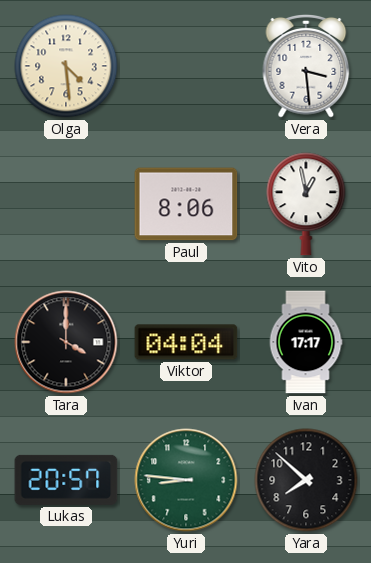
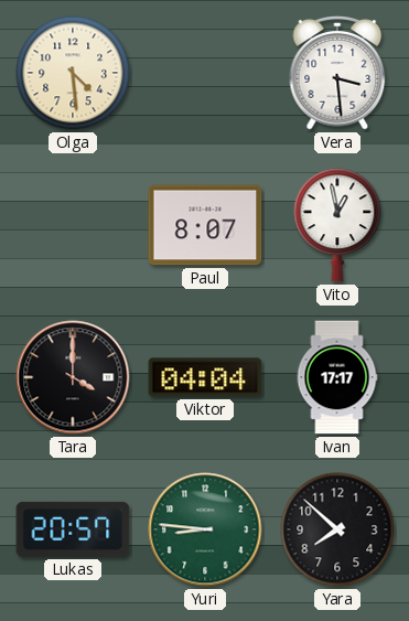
Paul: 8:06 -> 8:07
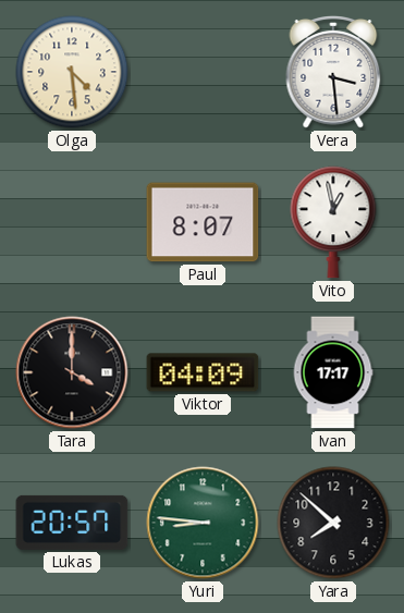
Viktor: 04:04 -> 04:09
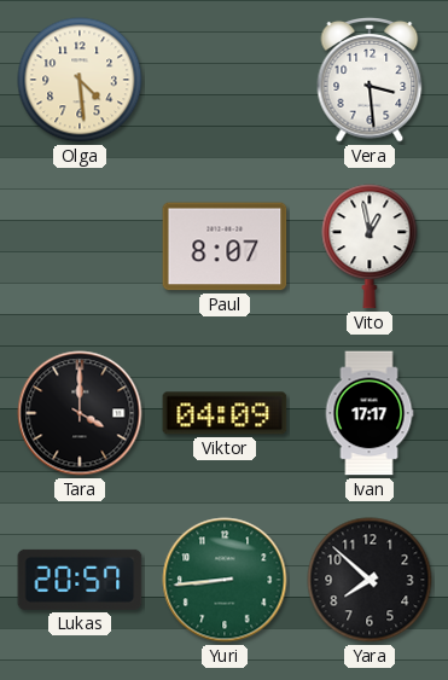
Yuri: 8:46 -> 8:44
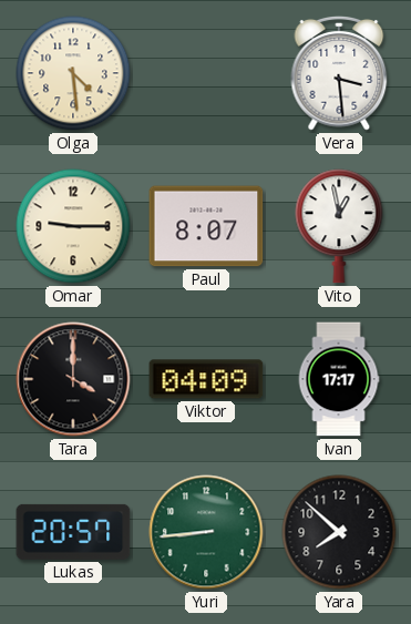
Omar: none -> 9:15
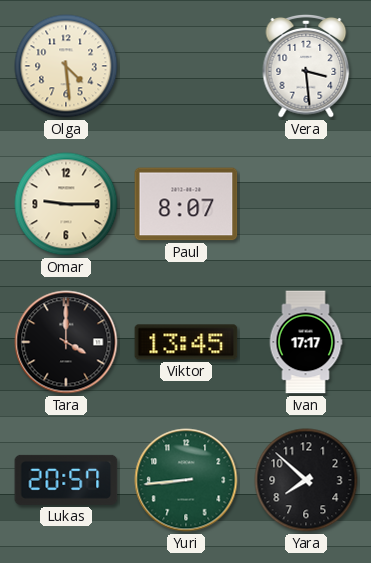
Vito: 12:58 -> none
Viktor: 04:09 -> 13:45
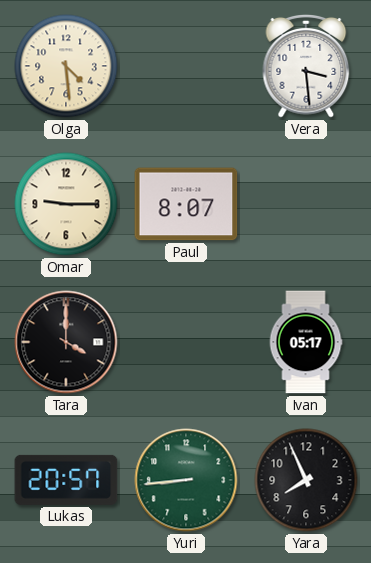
Viktor: 13:45 -> none
Ivan: 17:17 -> 05:17
Yara: 7:52 -> 7:56
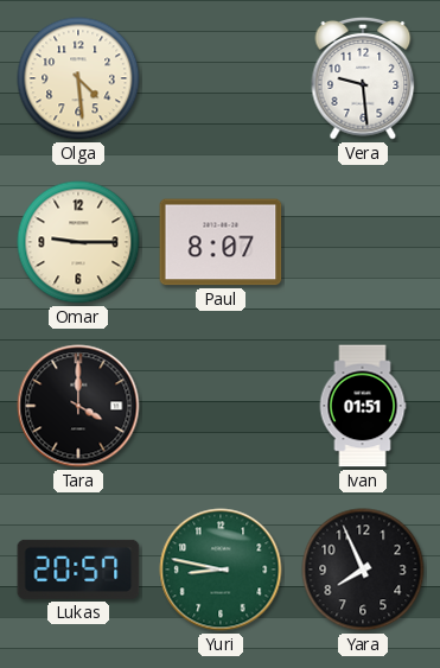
Vera: 3:29 -> 9:29
Ivan: 05:17 -> 01:51
Yuri: 8:44 -> 8:47
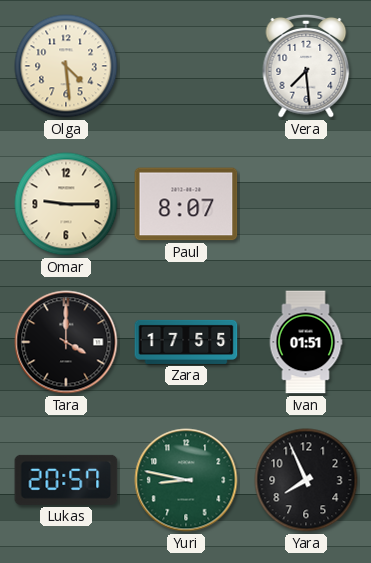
Vera: 9:29 -> 7:29
Zara: none -> 17:55
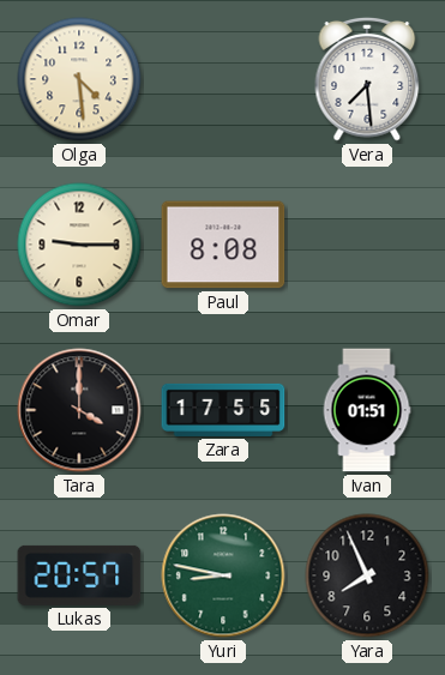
Paul: 8:07 -> 8:08
